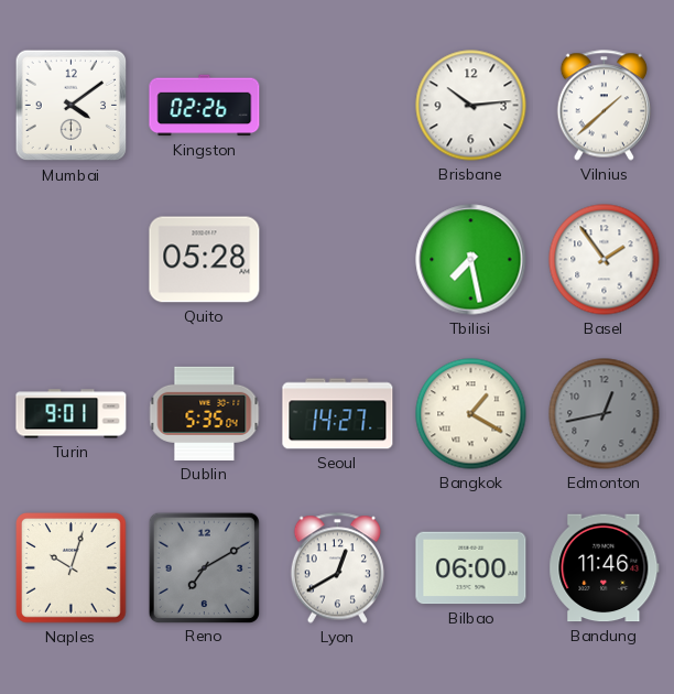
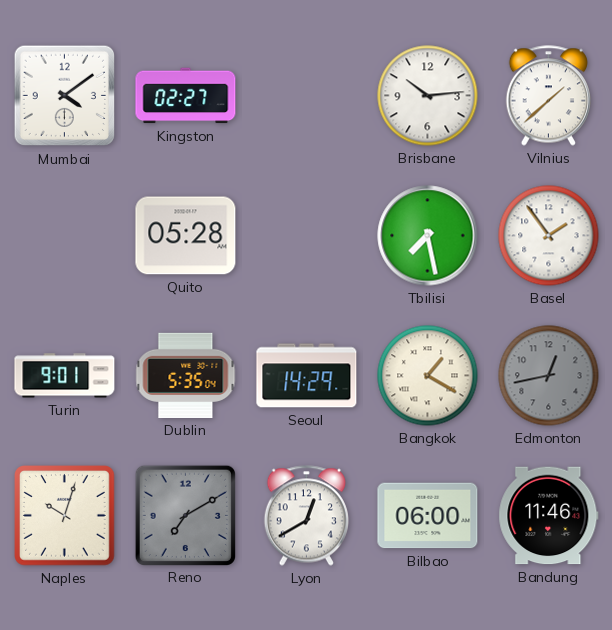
Kingston: 02:26 -> 02:27
Seoul: 14:27 -> 14:29
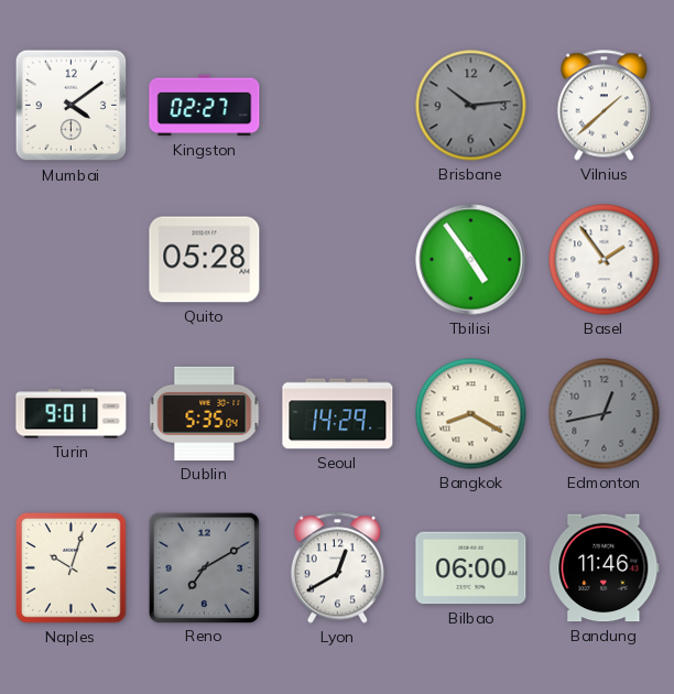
Brisbane dial: white -> grey
Tbilisi: 7:28 -> 4:54
Bangkok: 1:20 -> 8:20
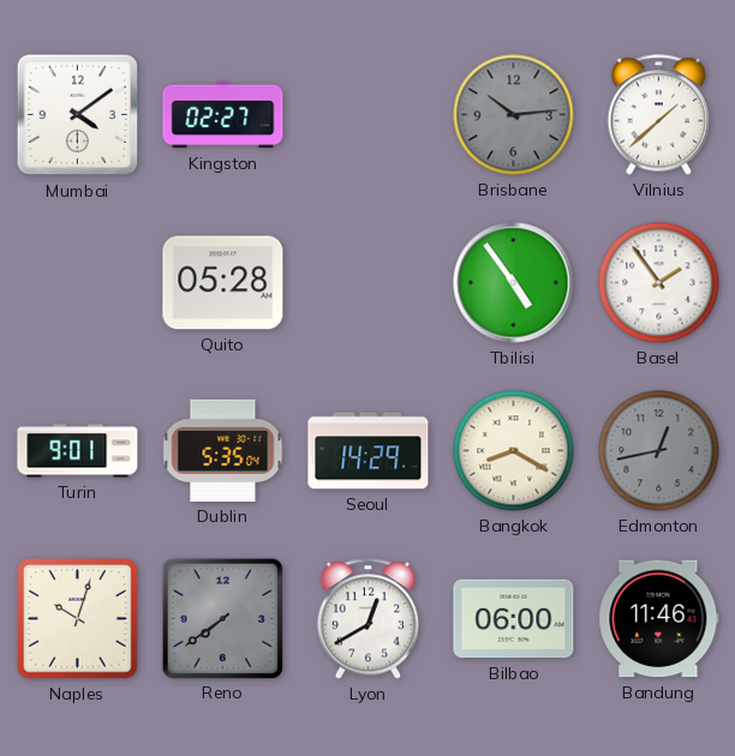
Reno: 7:10 -> 7:39
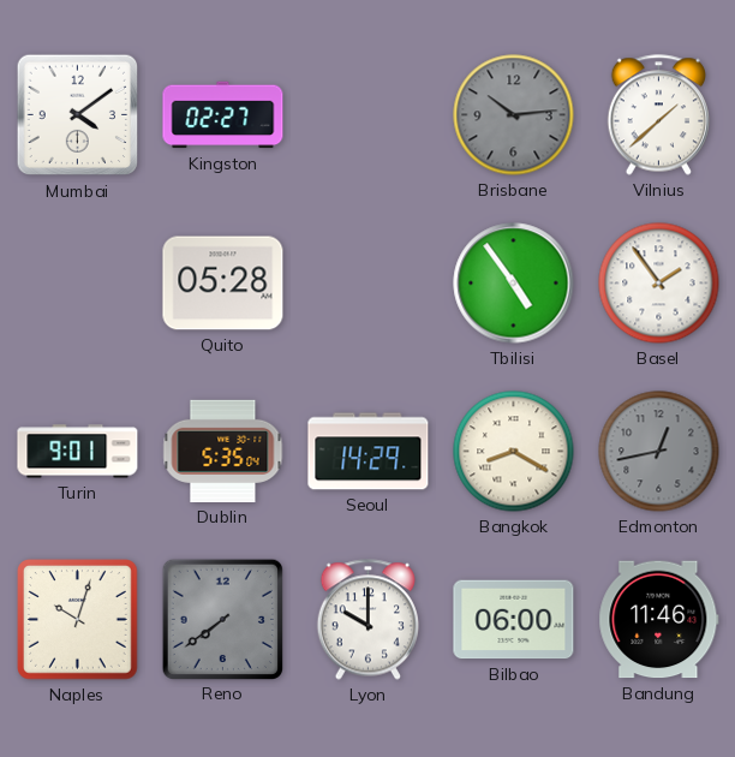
Lyon: 12:40 -> 10:00
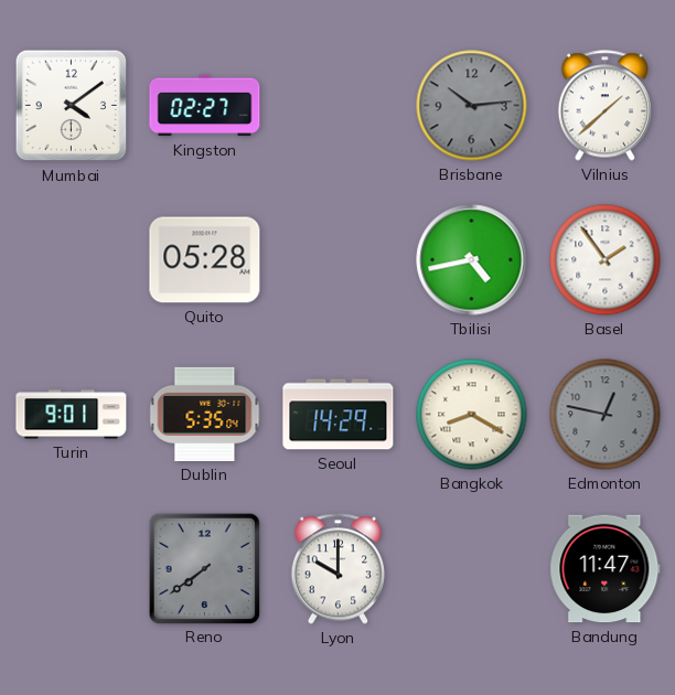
Tbilisi: 4:54 -> 4:43
Edmonton: 12:43 -> 12:47
Naples: 10:03 -> none
Bilbao: 06:00 -> none
Bandung: 11:46 -> 11:47
